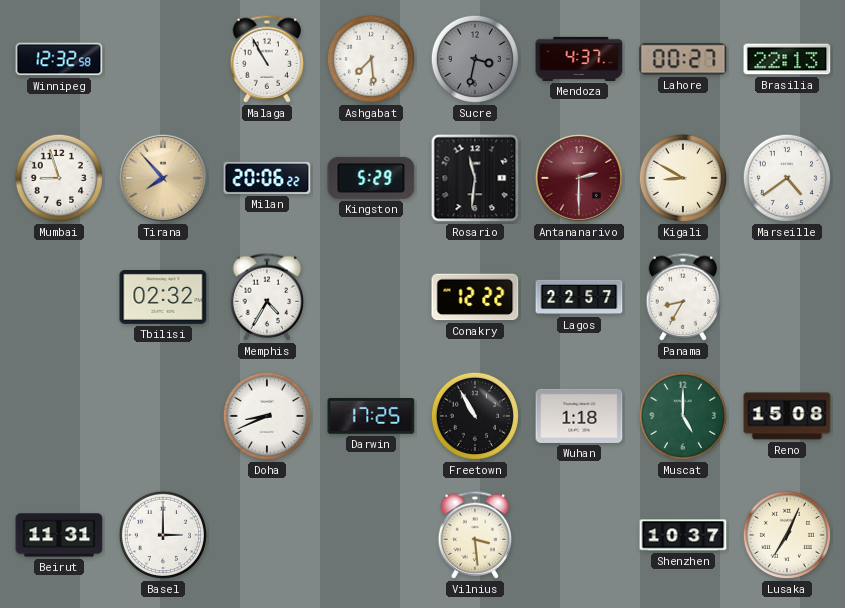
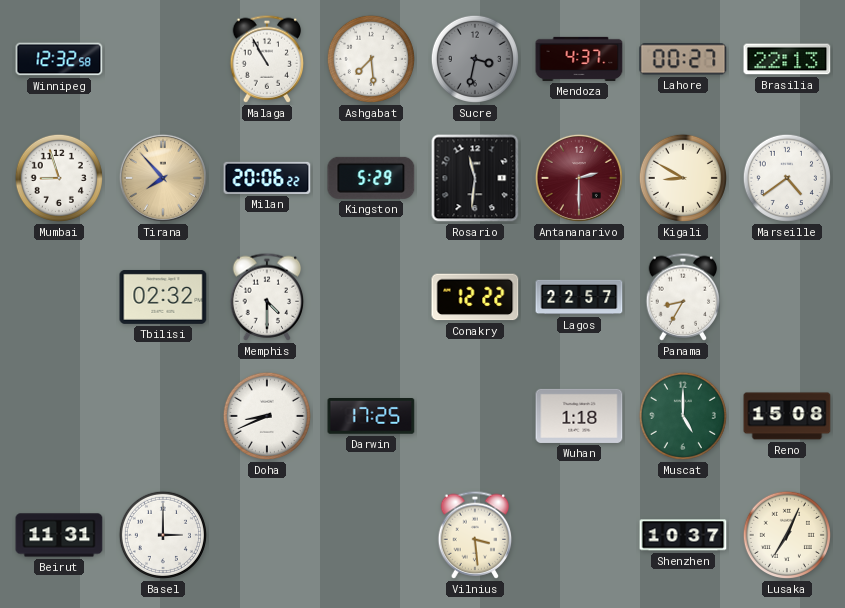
Memphis: 4:35 -> 4:30
Freetown: 10:55 -> none
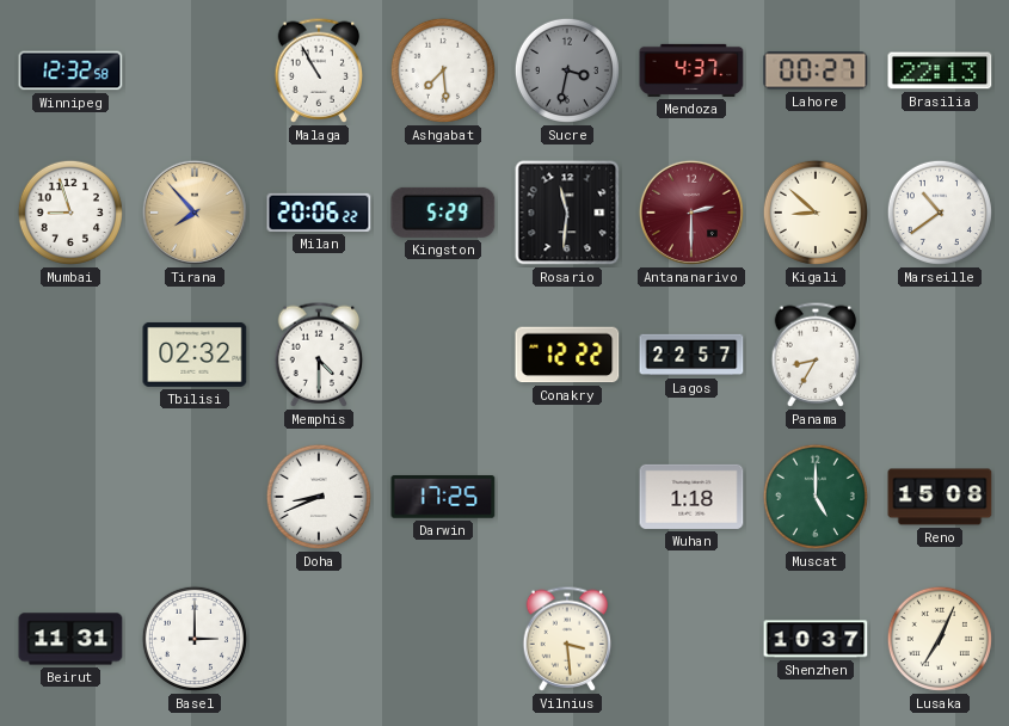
Kigali: 8:50 -> 8:52
Marseille: 4:39 -> 10:39
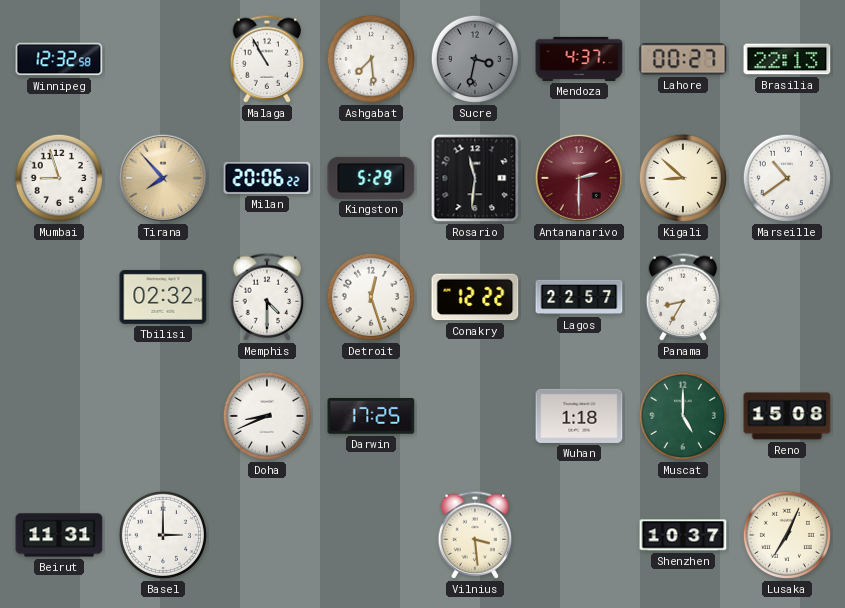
Detroit: none -> 12:27
